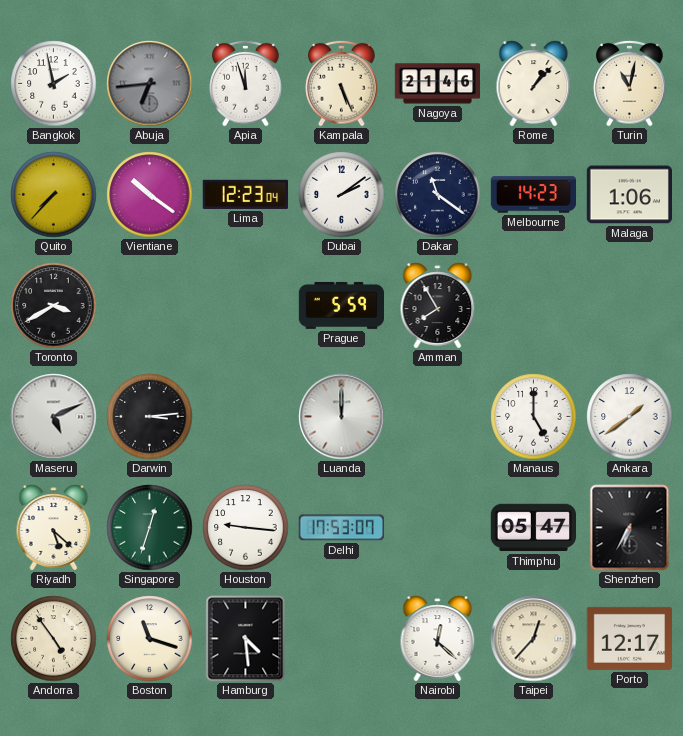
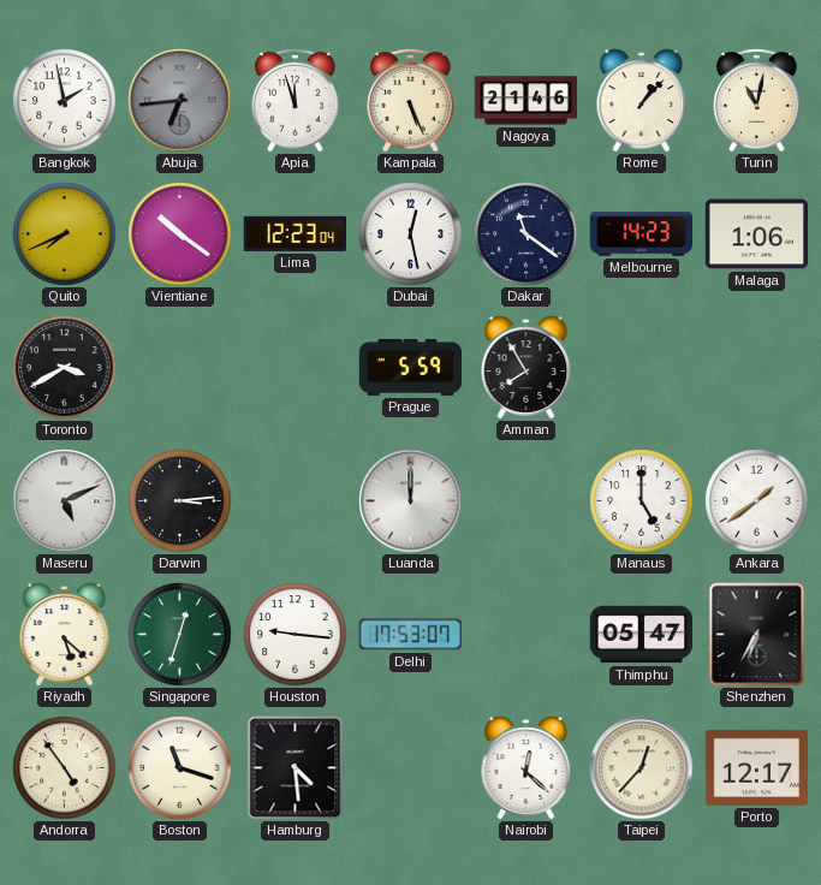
Quito: 7:37 -> 7:41
Dubai: 2:09 -> 12:28
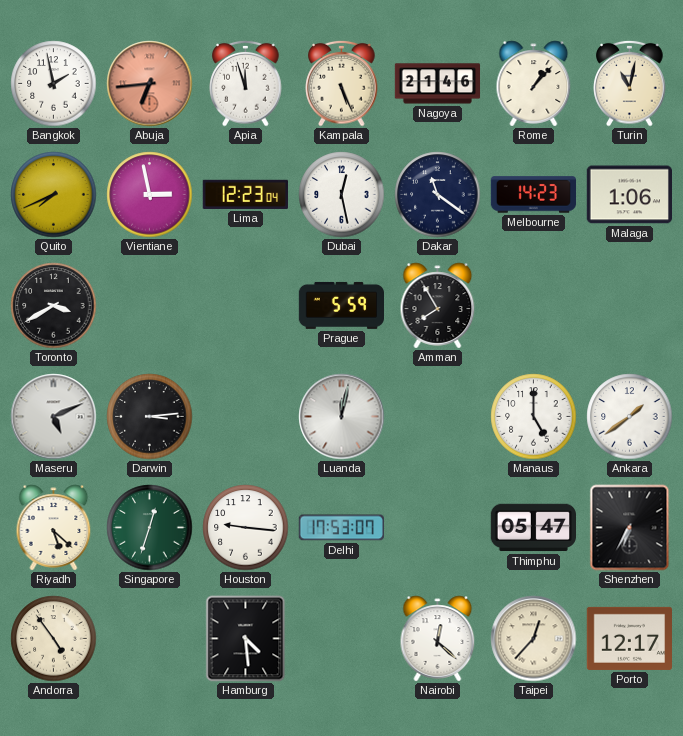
Abuja dial: grey -> salmon
Vientiane: 10:21 -> 2:58
Luanda: 12:00 -> 12:02
Boston: 11:18 -> none
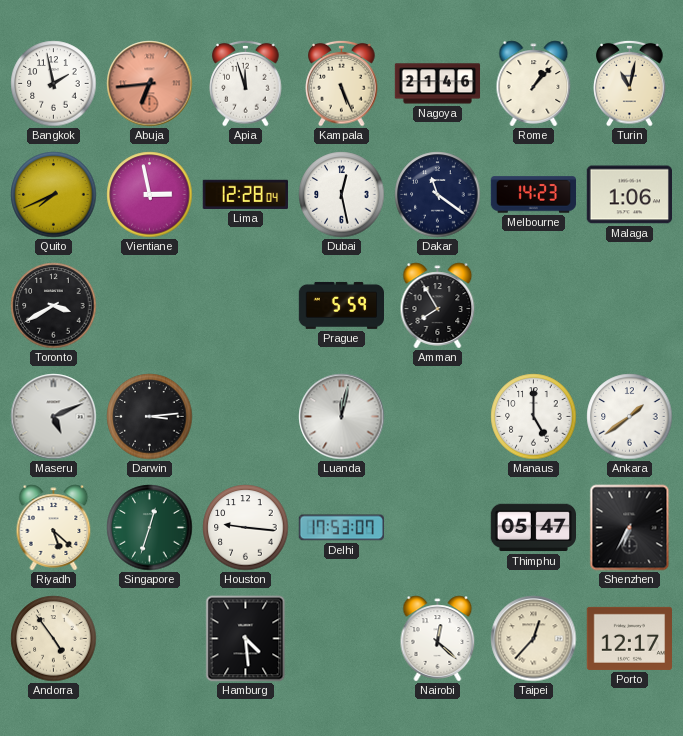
Lima: 12:23 -> 12:28
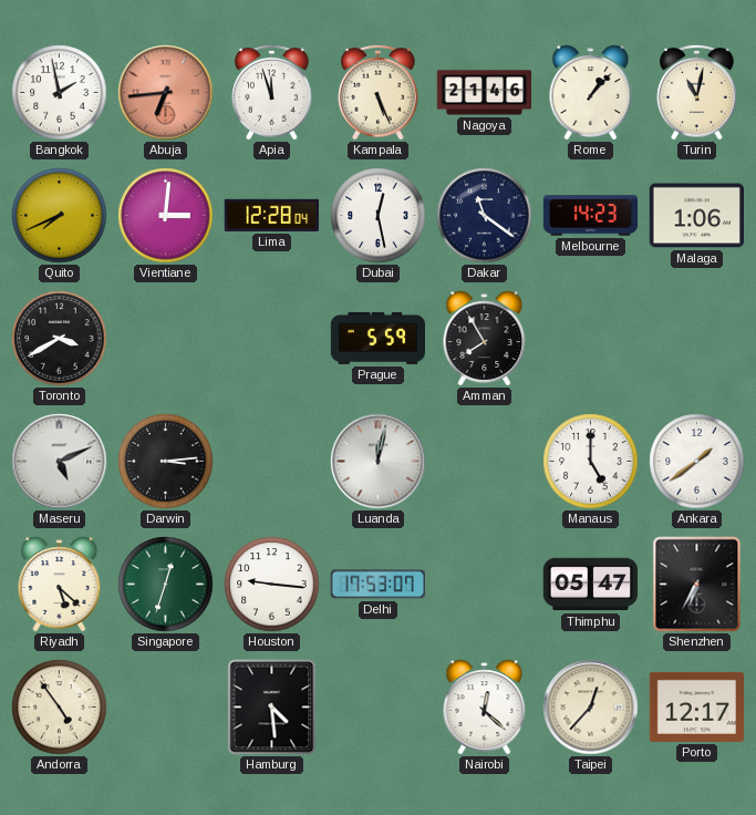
Vientiane: 2:58 -> 3:01
